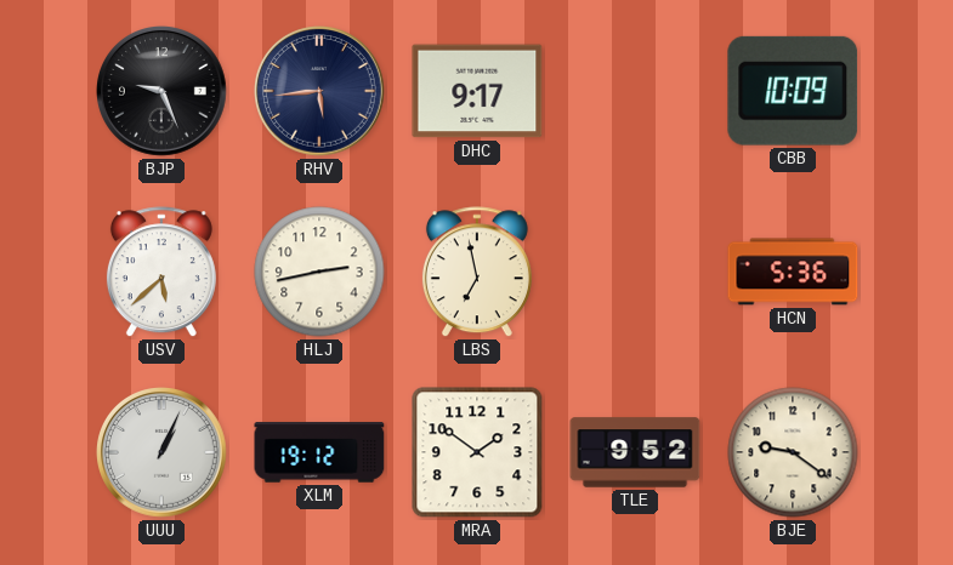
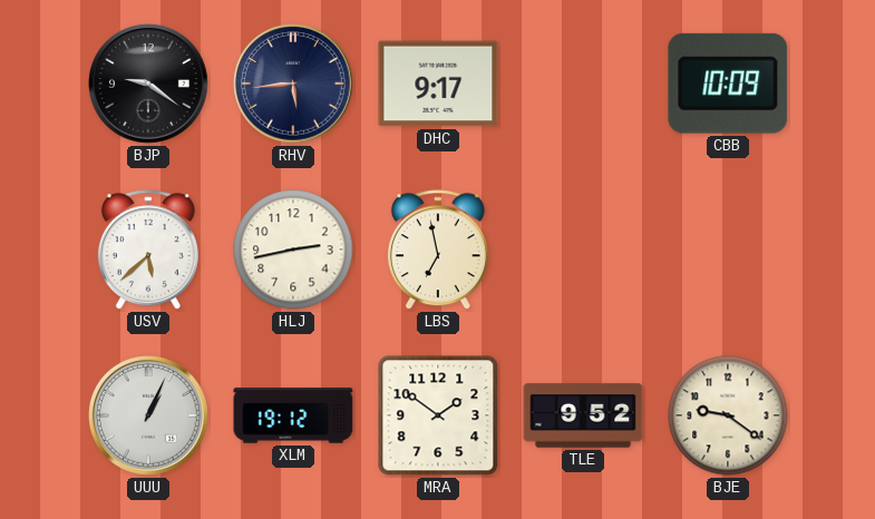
BJP: 9:26 -> 9:21
HCN: 5:36 -> none
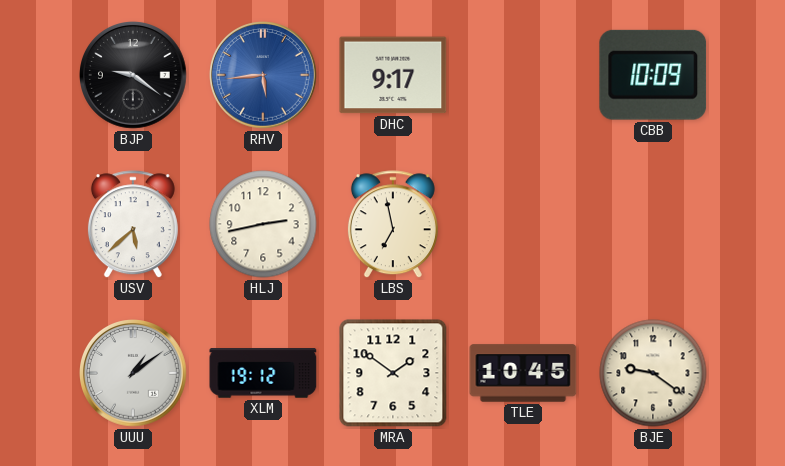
RHV dial: navy -> blue
UUU: 1:04 -> 1:09
TLE: 9:52 -> 10:45
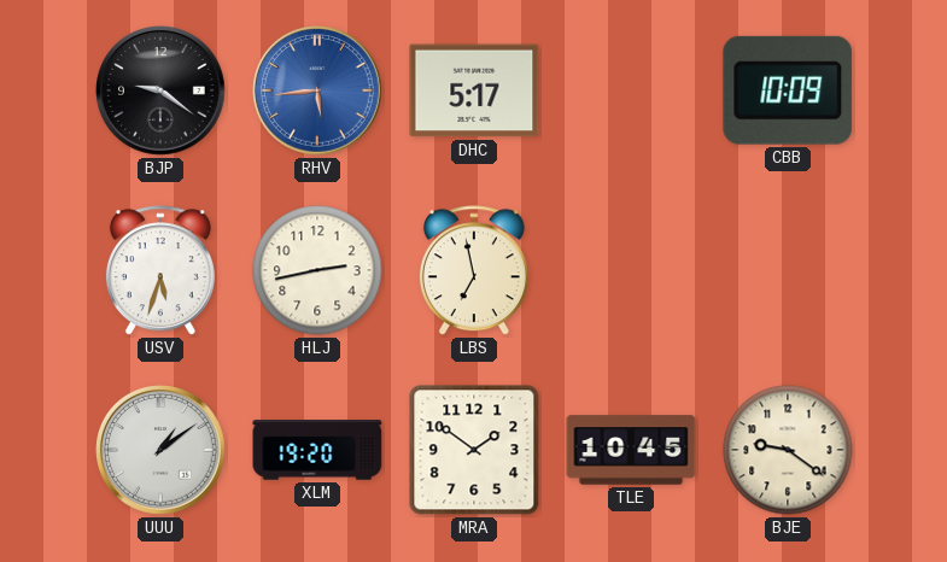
DHC: 9:17 -> 5:17
USV: 5:38 -> 5:33
XLM: 19:12 -> 19:20
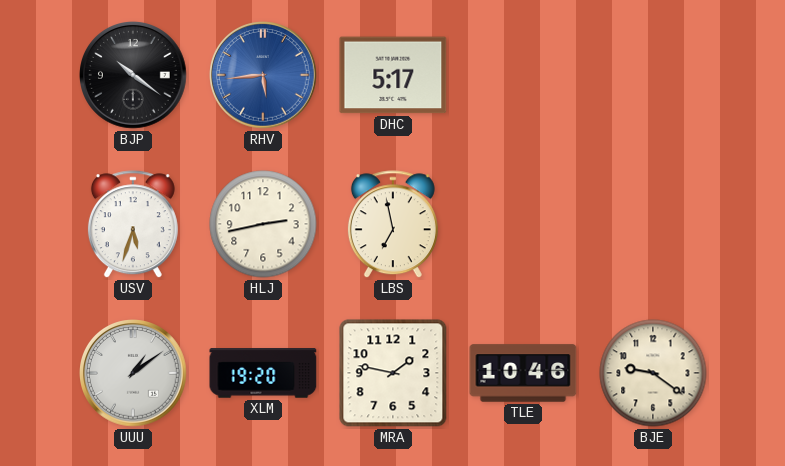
BJP: 9:21 -> 10:21
CBB: 10:09 -> none
MRA: 1:51 -> 1:47
TLE: 10:45 -> 10:46
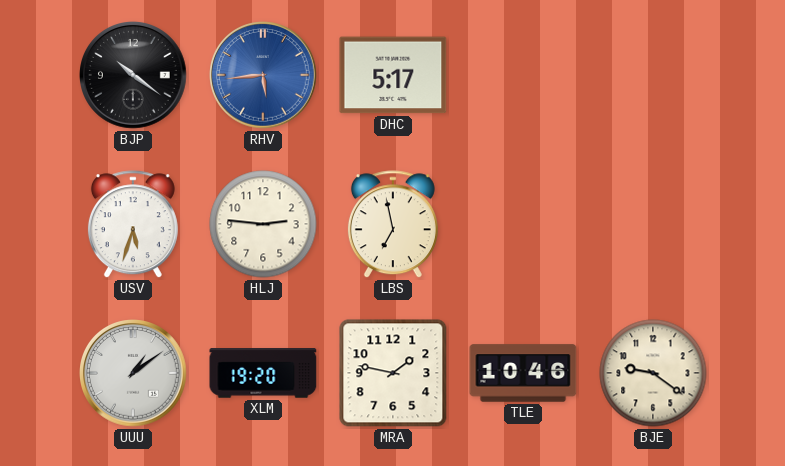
HLJ: 2:43 -> 2:46
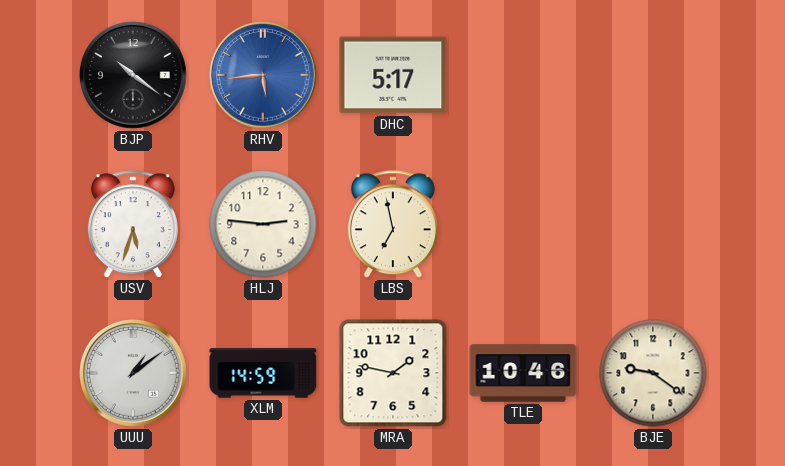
XLM: 19:20 -> 14:59
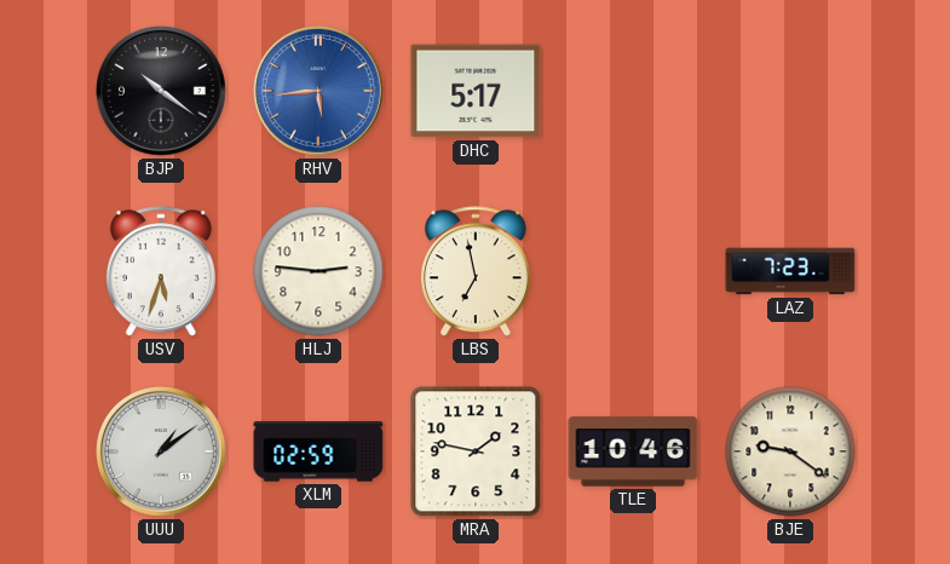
LAZ: none -> 7:23
XLM: 14:59 -> 02:59
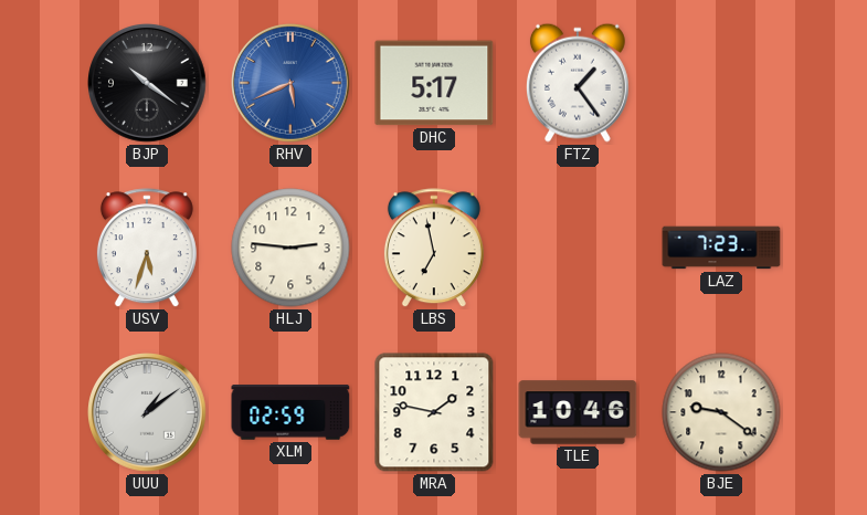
RHV: 5:44 -> 5:41
FTZ: none -> 1:24
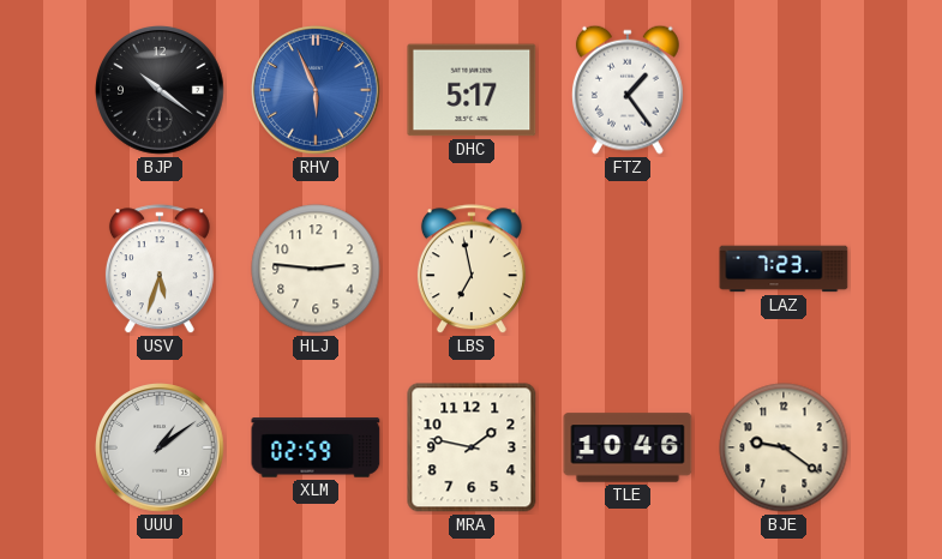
RHV: 5:41 -> 5:56
